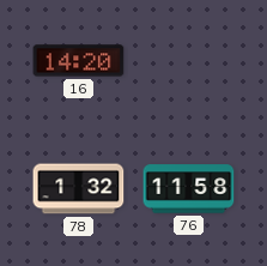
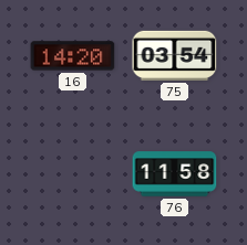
75: none -> 03:54
78: 1:32 -> none
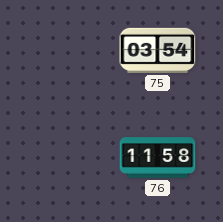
16: 14:20 -> none
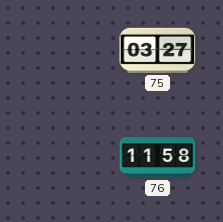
75: 03:54 -> 03:27
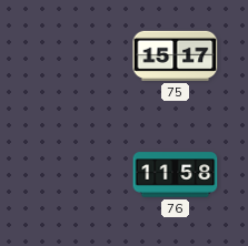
75: 03:27 -> 15:17
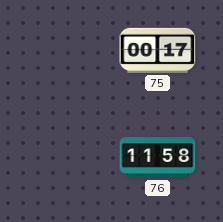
75: 15:17 -> 00:17
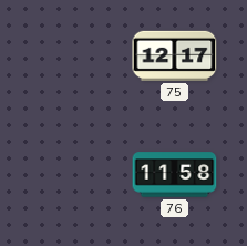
75: 00:17 -> 12:17
